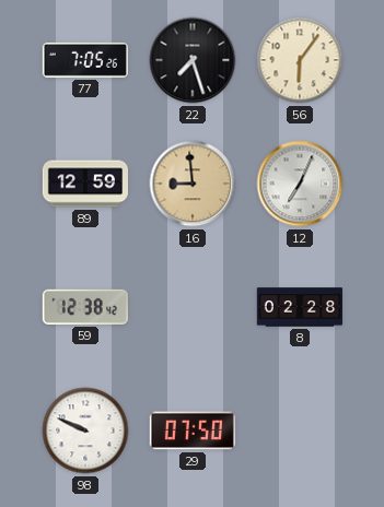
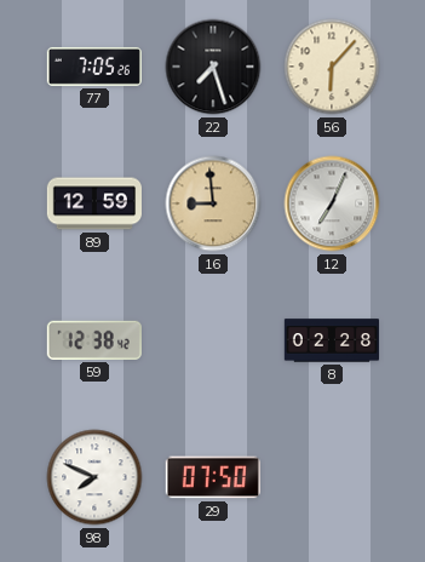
56: 6:06 -> 6:07
98: 9:49 -> 7:49
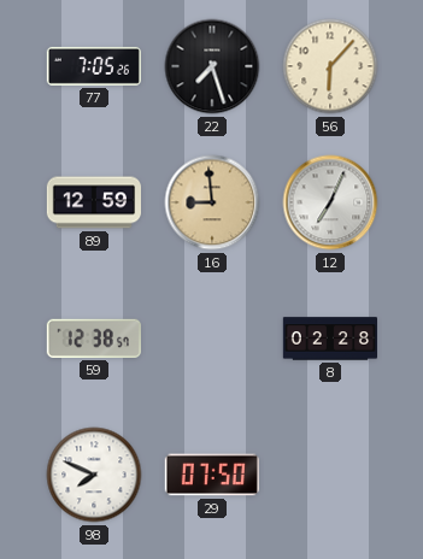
59: 12:38:42 -> 12:38:57
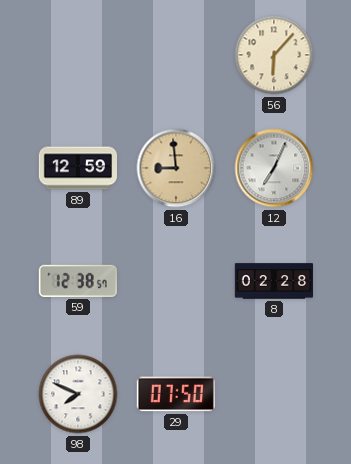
77: 7:05 -> none
22: 7:27 -> none
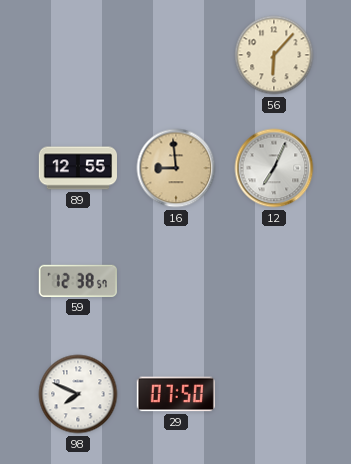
89: 12:59 -> 12:55
8: 02:28 -> none
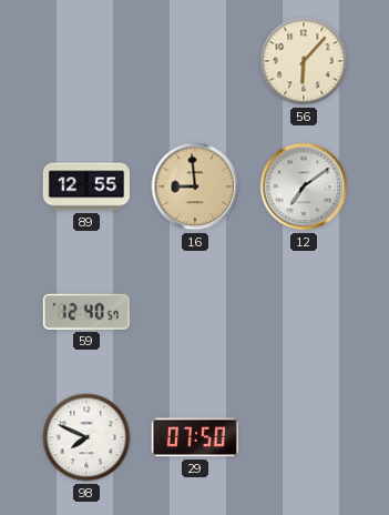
12: 7:04 -> 7:09
59: 12:38 -> 12:40
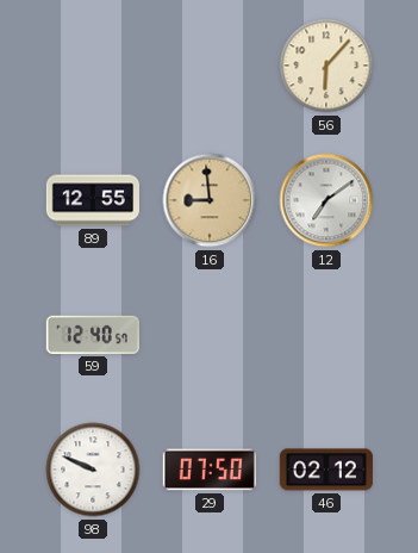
98: 7:49 -> 9:49
46: none -> 02:12
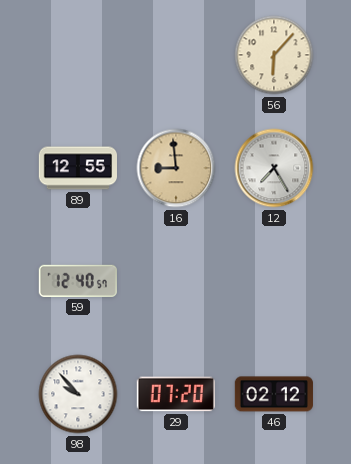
12: 7:09 -> 7:25
98: 9:49 -> 9:53
29: 07:50 -> 07:20
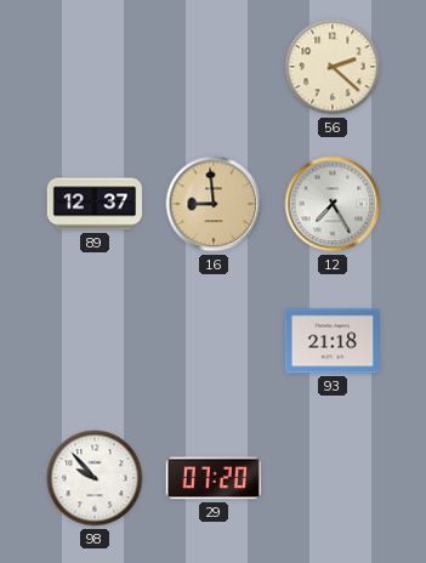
56: 6:07 -> 2:22
89: 12:55 -> 12:37
59: 12:40 -> none
93: none -> 21:18
46: 02:12 -> none
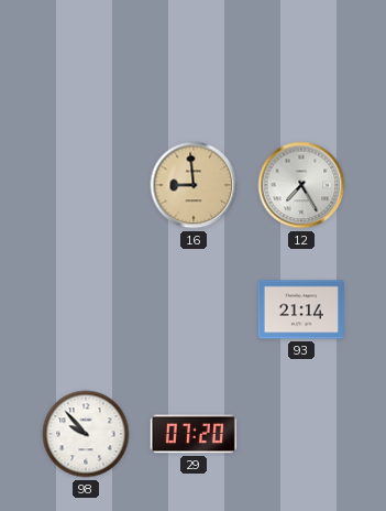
56: 2:22 -> none
89: 12:37 -> none
93: 21:18 -> 21:14
